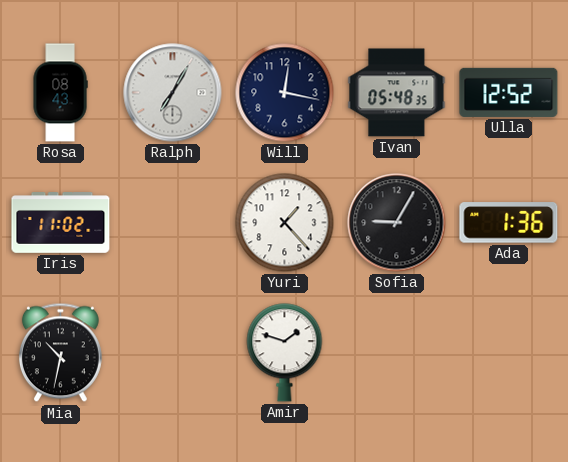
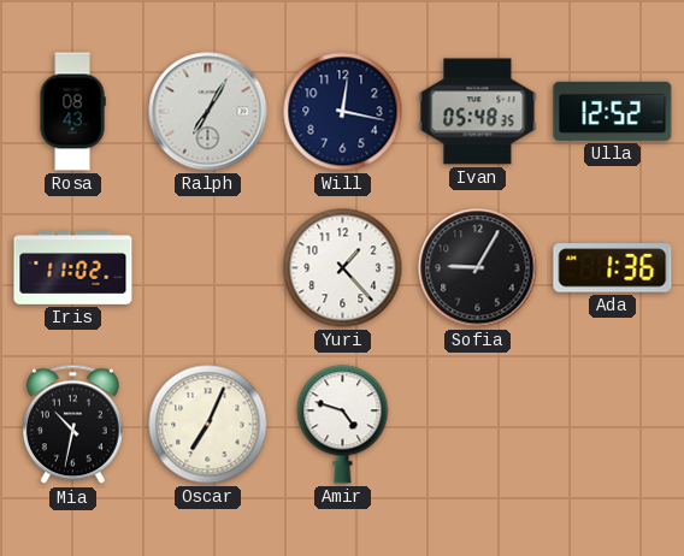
Oscar: none -> 7:04
Amir: 1:48 -> 4:48
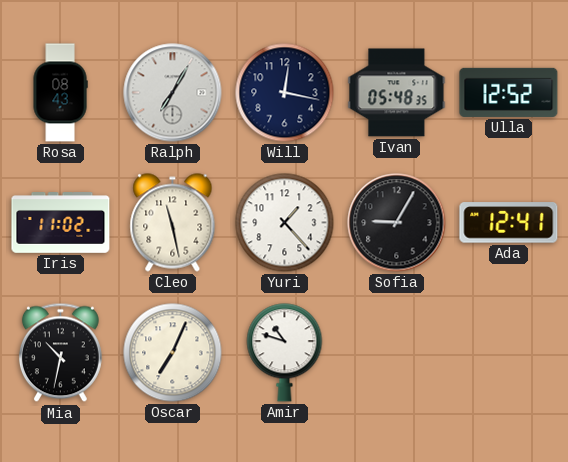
Cleo: none -> 11:28
Ada: 1:36 -> 12:41
Amir: 4:48 -> 10:48
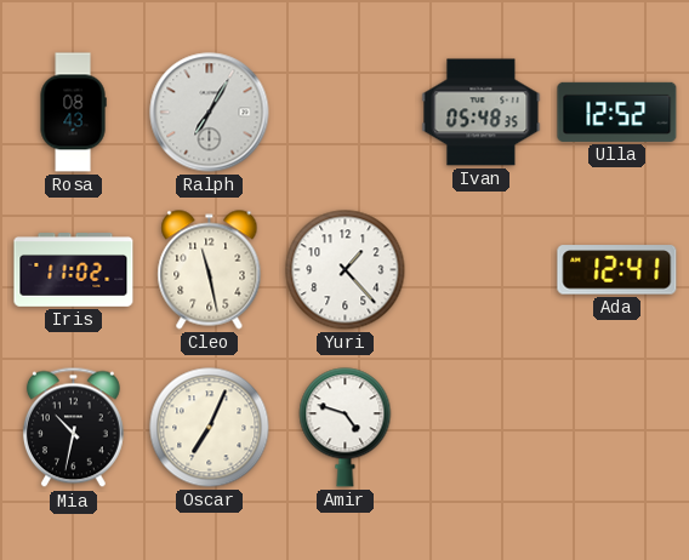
Will: 12:17 -> none
Sofia: 9:05 -> none
Amir: 10:48 -> 4:48
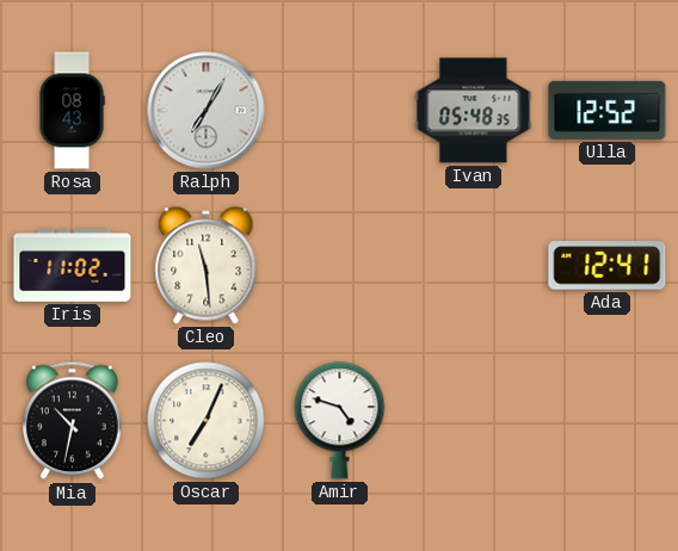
Cleo: 11:28 -> 11:29
Yuri: 1:23 -> none
